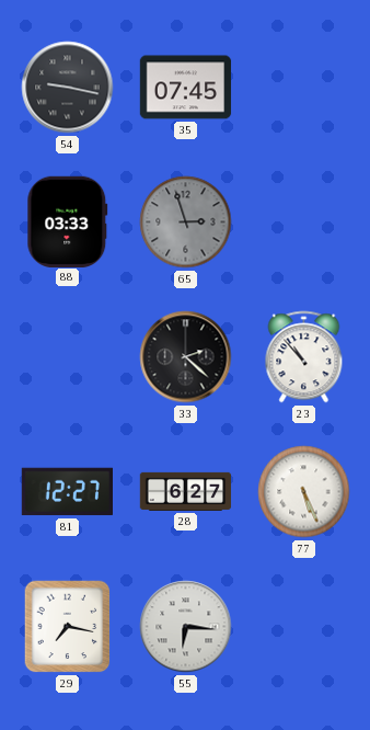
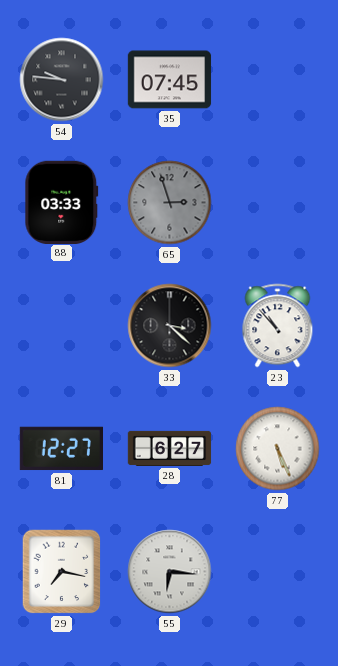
54: 9:17 -> 9:46
33: 2:22 -> 3:22
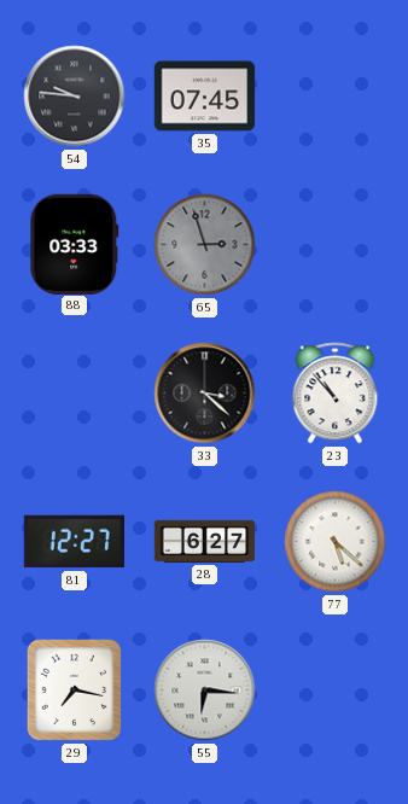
77: 5:26 -> 5:22
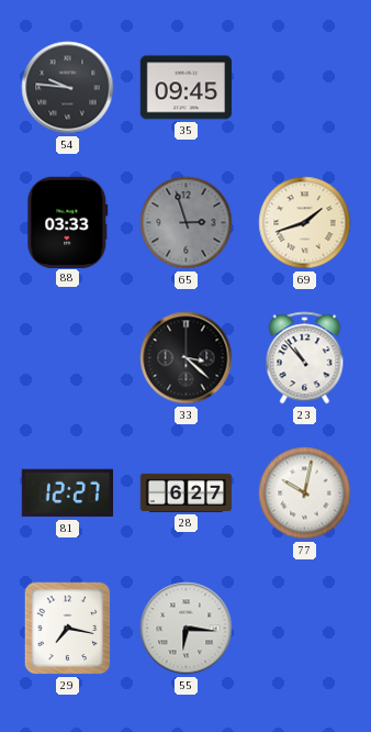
35: 07:45 -> 09:45
69: none -> 1:42
77: 5:22 -> 10:02
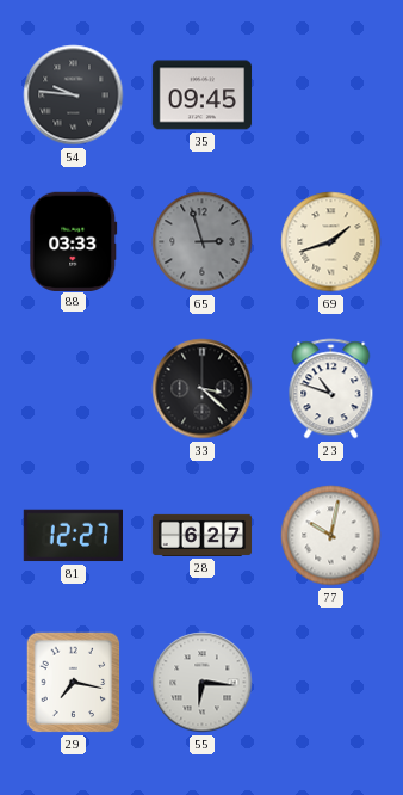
23: 10:53 -> 10:48
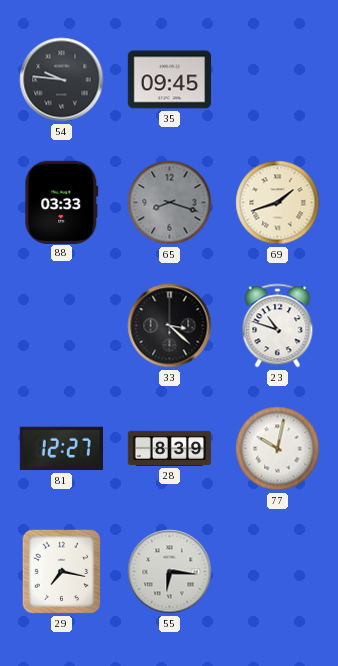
65: 2:57 -> 8:18
28: 6:27 -> 8:39
